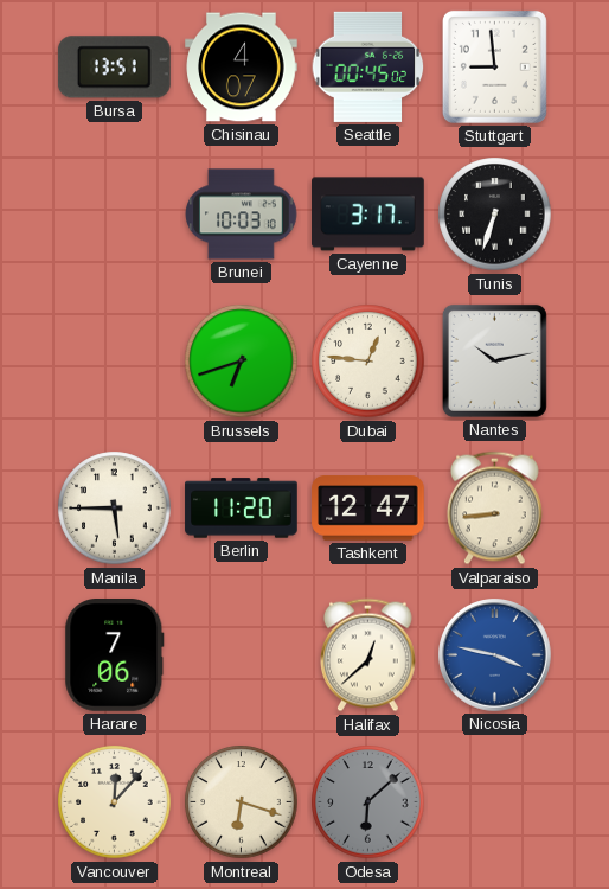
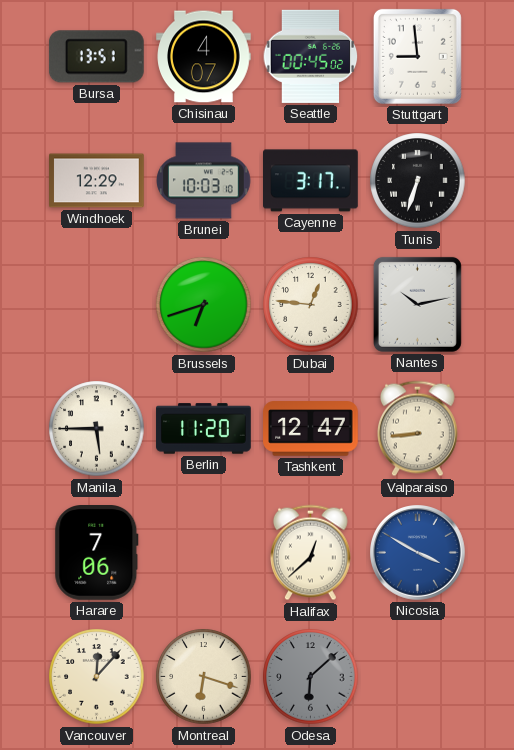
Windhoek: none -> 12:29
Nicosia: 3:47 -> 3:50
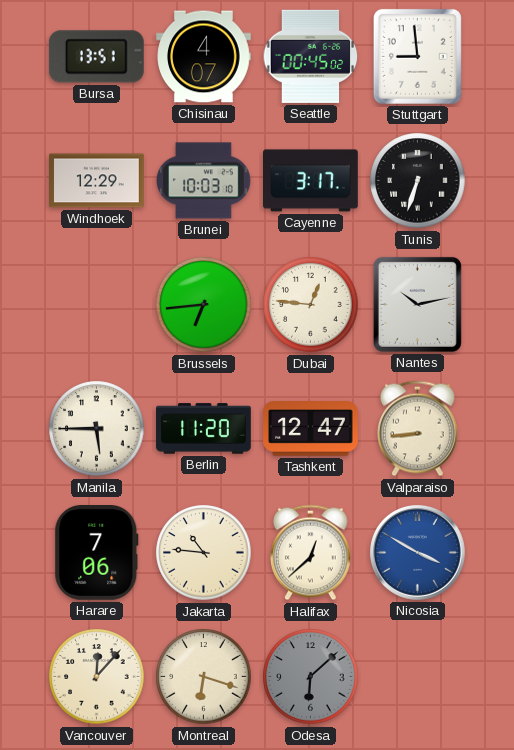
Brussels: 6:42 -> 6:44
Jakarta: none -> 10:46
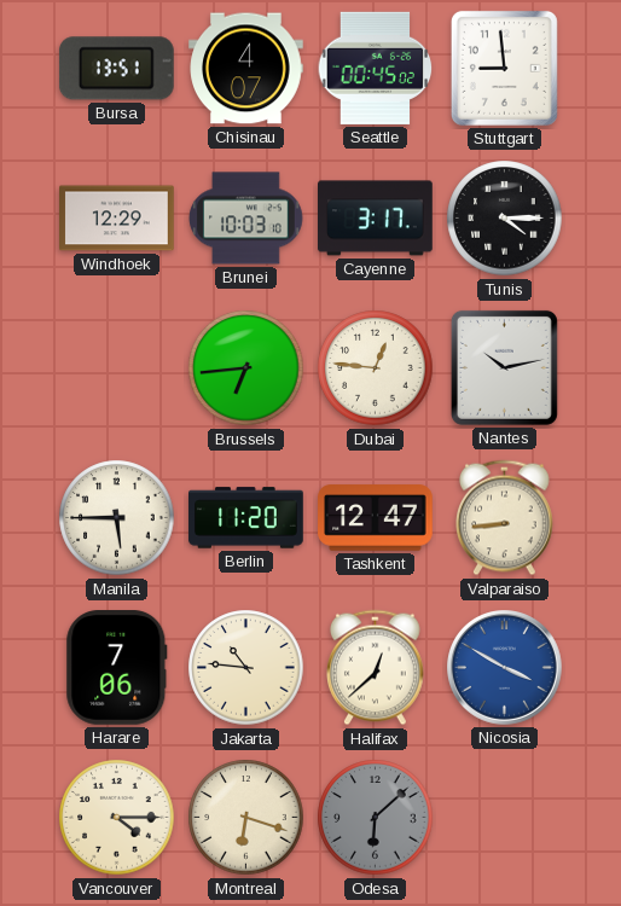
Tunis: 6:33 -> 4:15
Vancouver: 12:07 -> 4:15
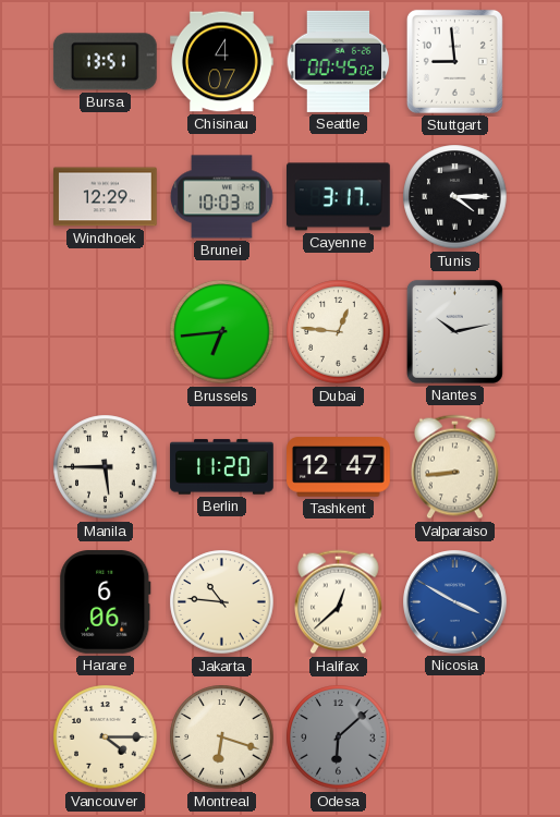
Harare: 7:06 -> 6:06
